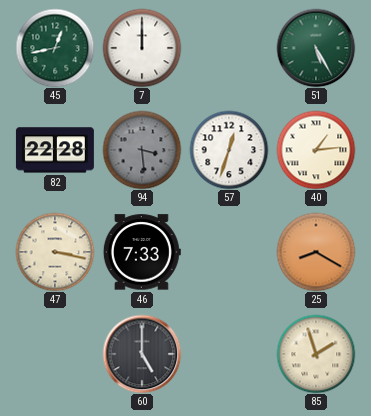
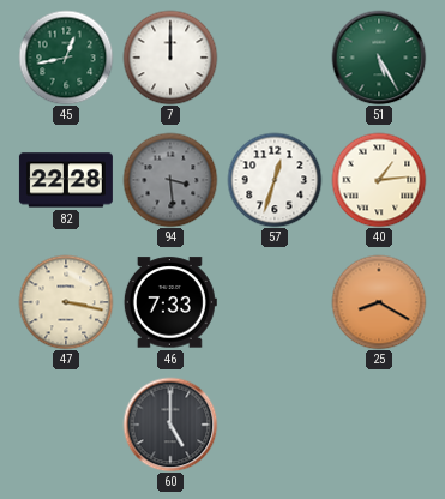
85: 1:57 -> none
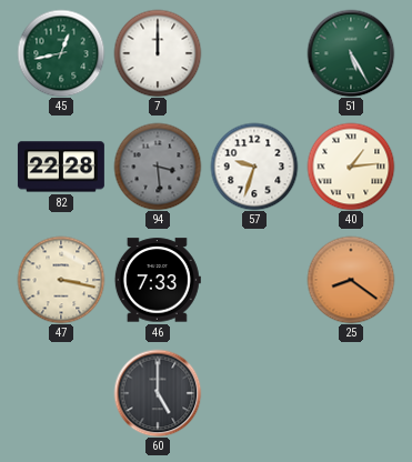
57: 12:33 -> 9:33
25: 8:20 -> 8:21
